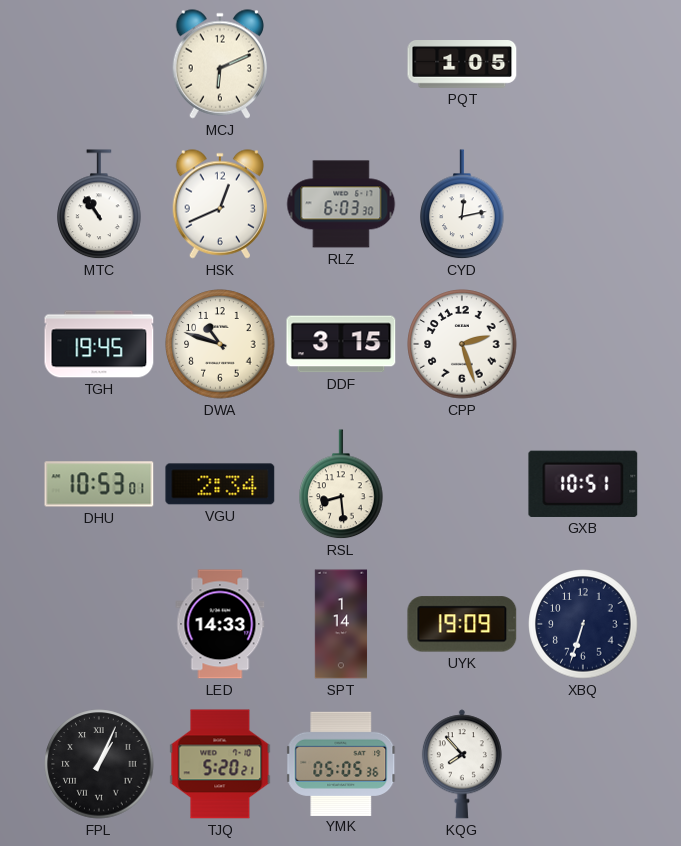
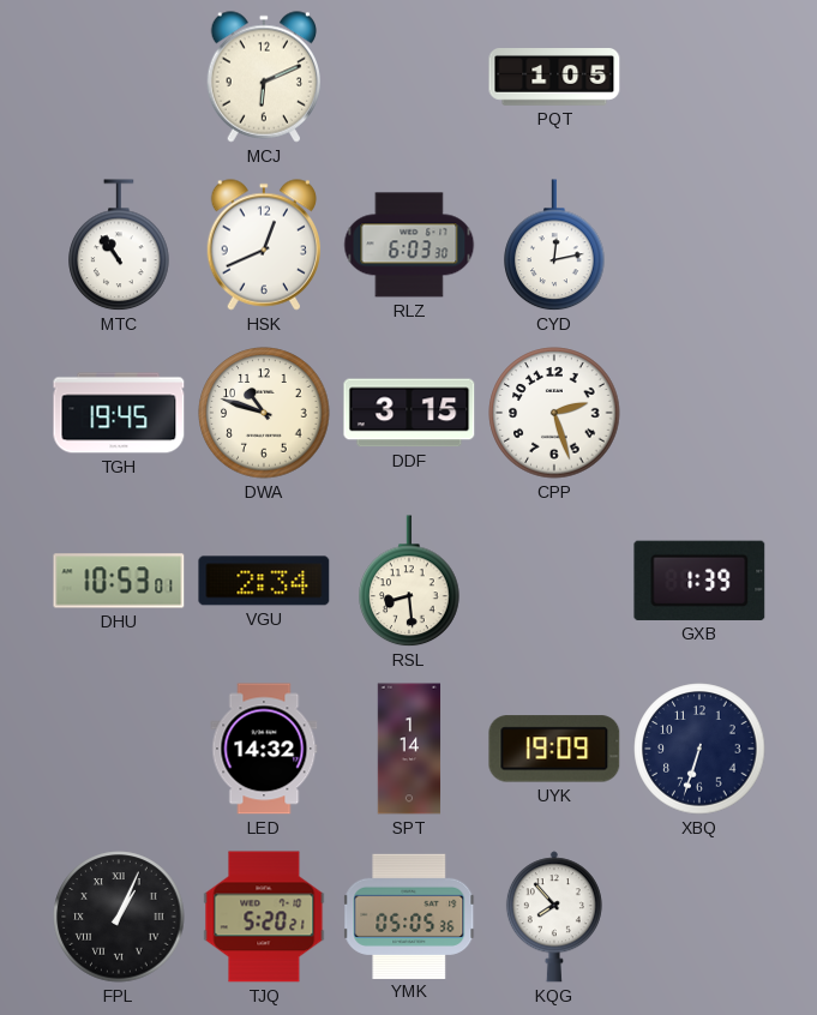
GXB: 10:51 -> 1:39
LED: 14:33 -> 14:32
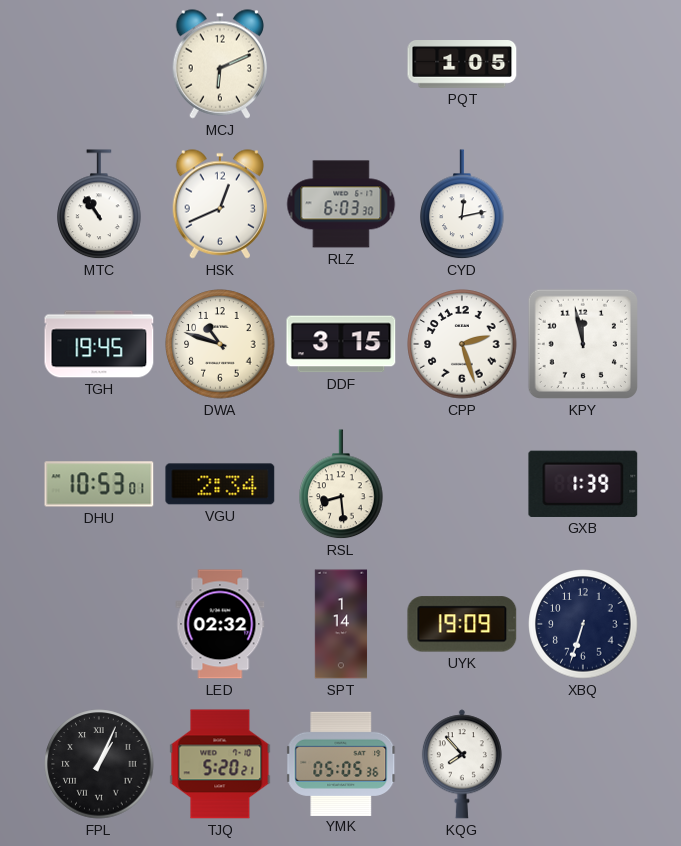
KPY: none -> 11:58
LED: 14:32 -> 02:32
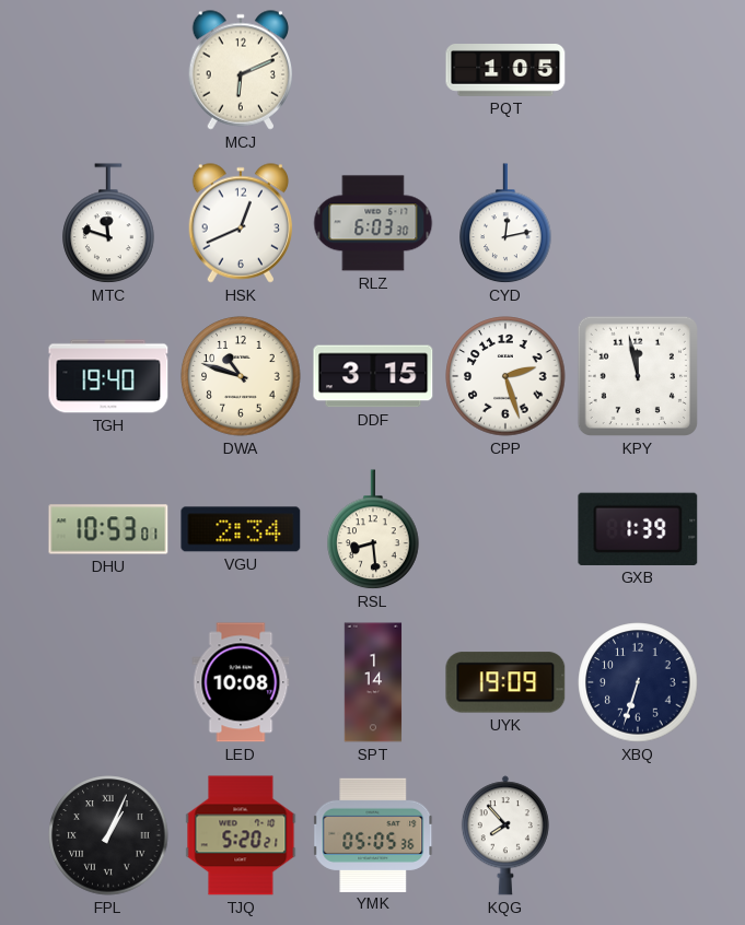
MTC: 10:54 -> 11:48
TGH: 19:45 -> 19:40
LED: 02:32 -> 10:08
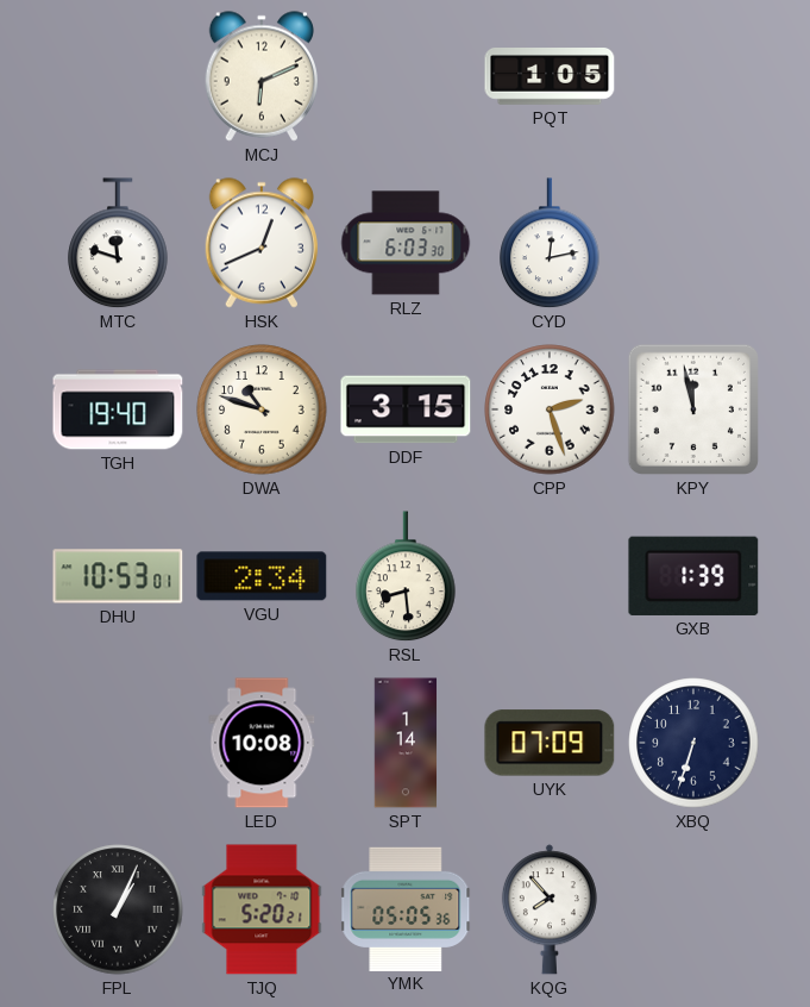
UYK: 19:09 -> 07:09
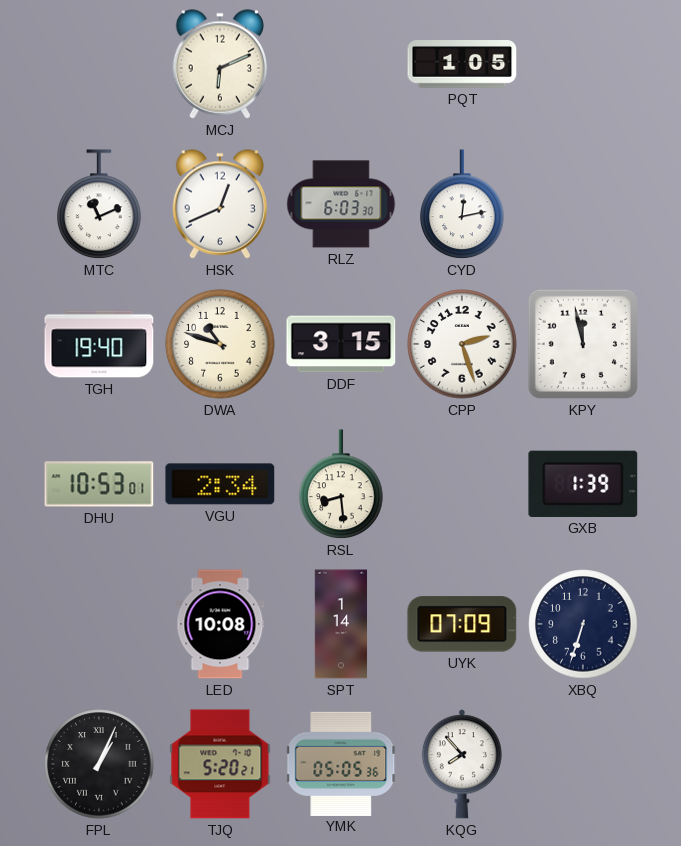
MTC: 11:48 -> 11:11
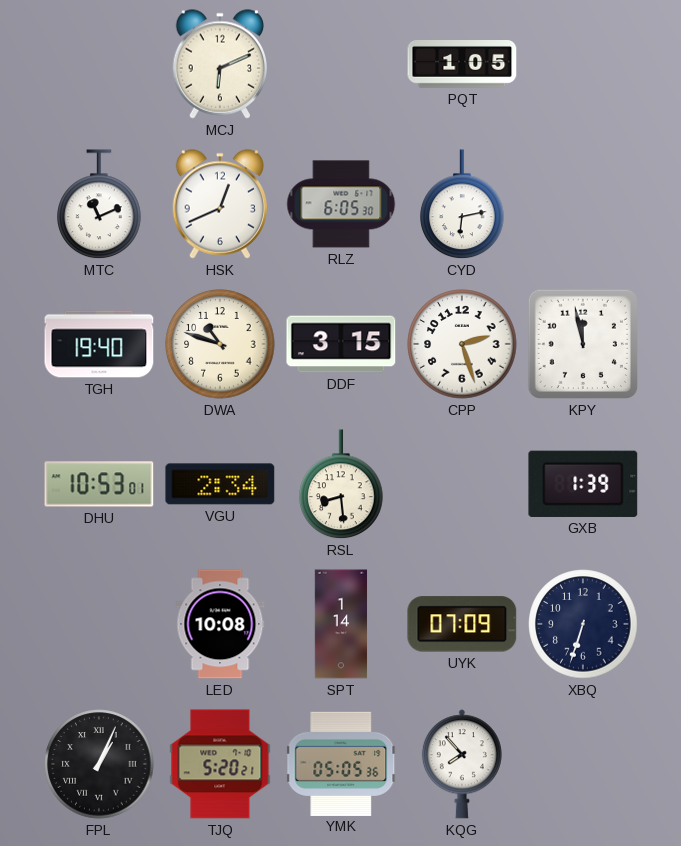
RLZ: 6:03 -> 6:05
CYD: 12:13 -> 6:13
